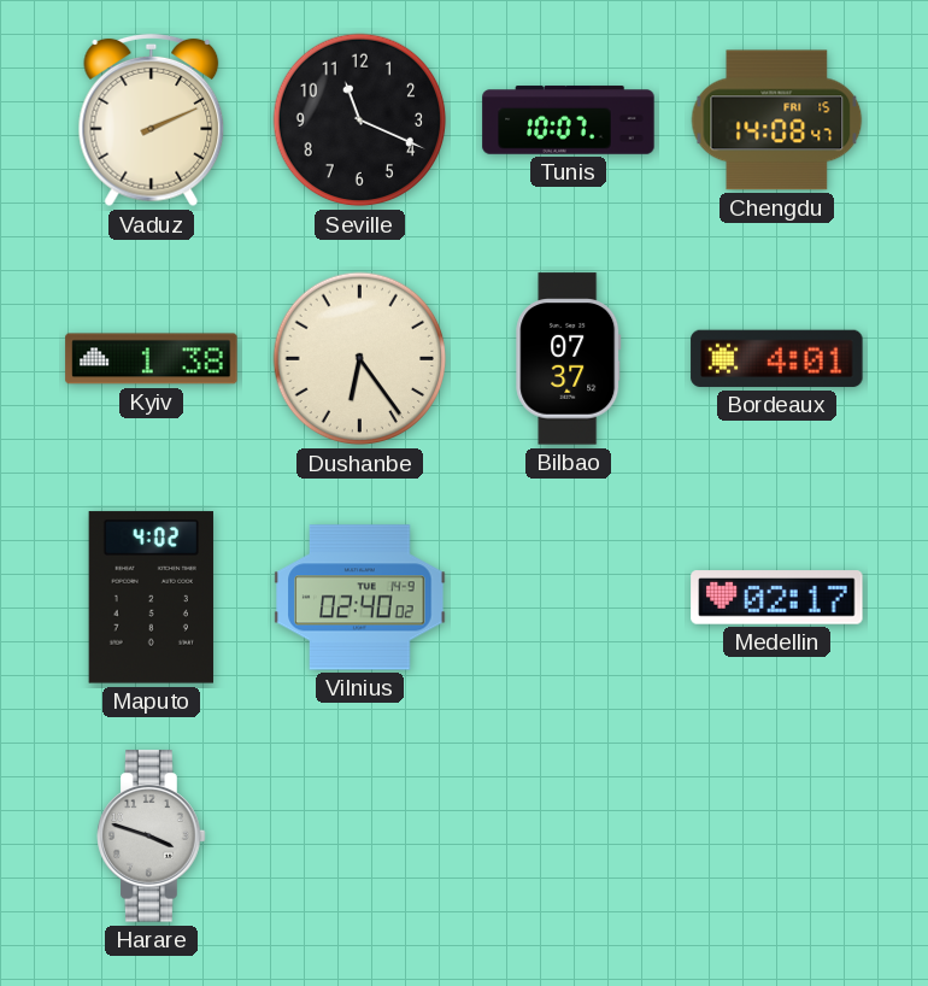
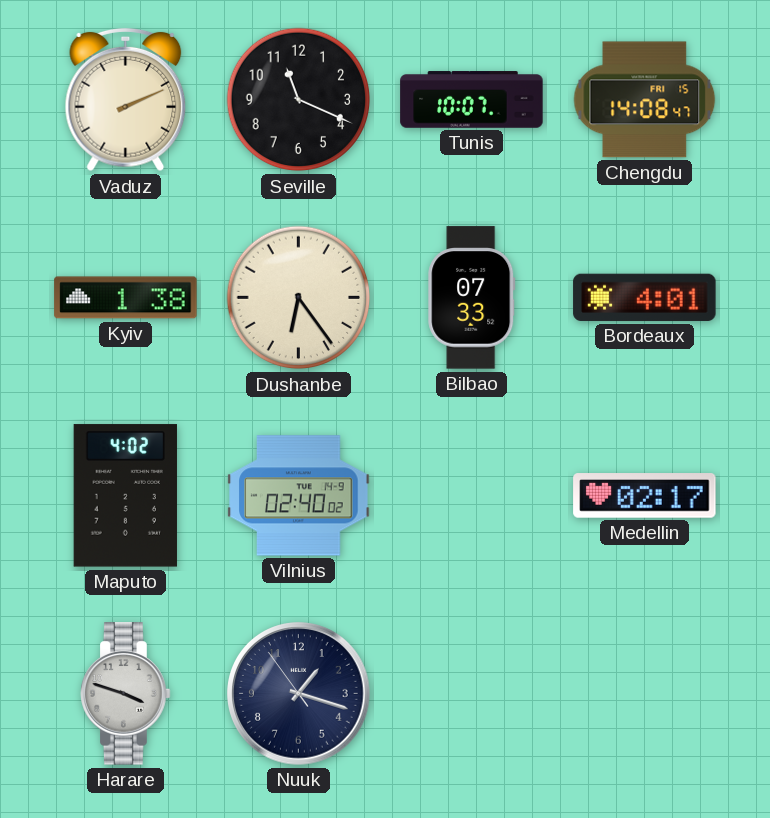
Bilbao: 07:37 -> 07:33
Nuuk: none -> 1:17
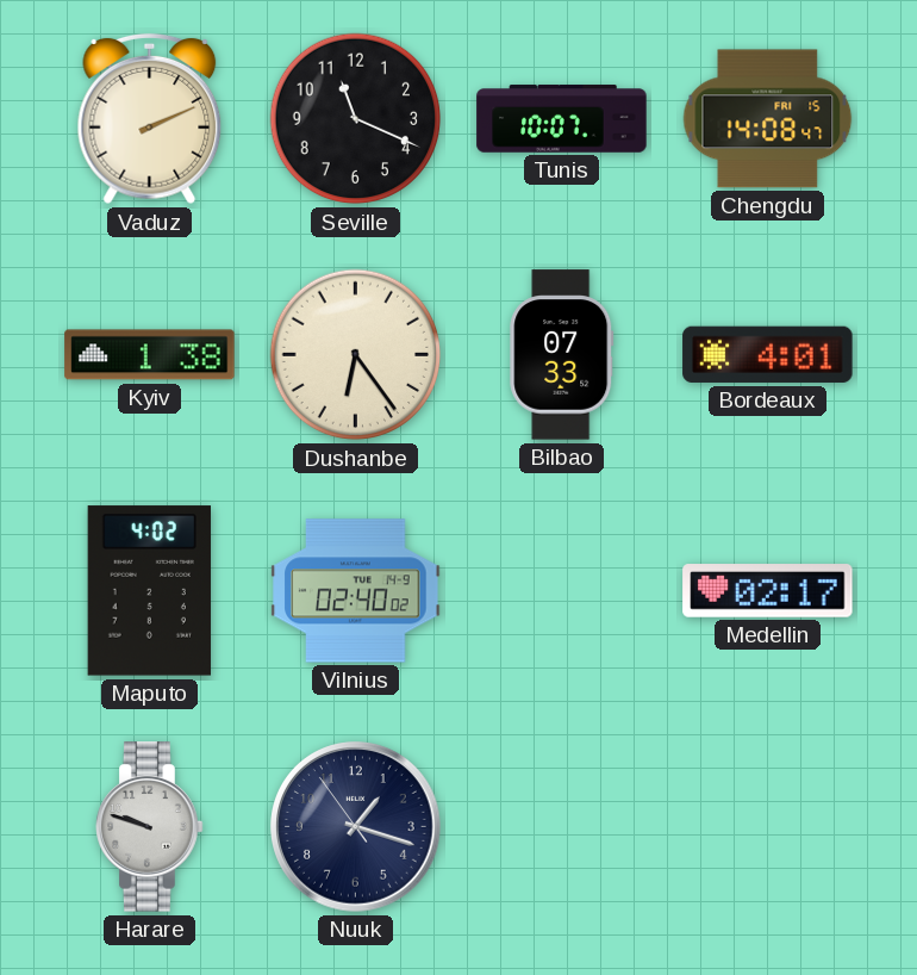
Harare: 3:48 -> 9:48
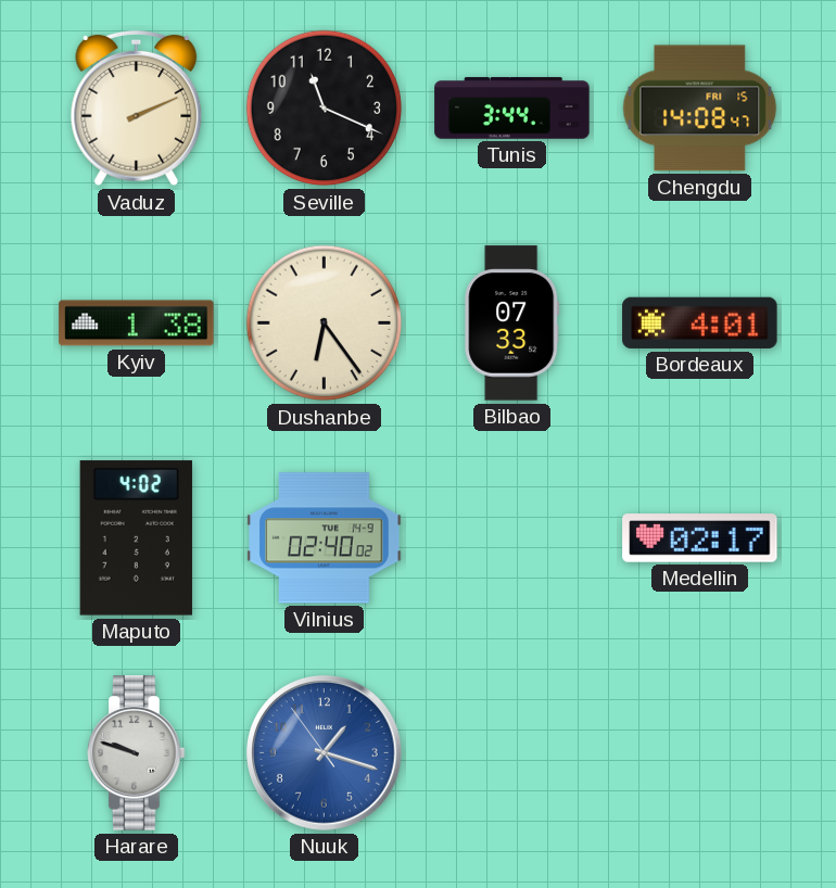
Tunis: 10:07 -> 3:44
Nuuk dial: navy -> blue
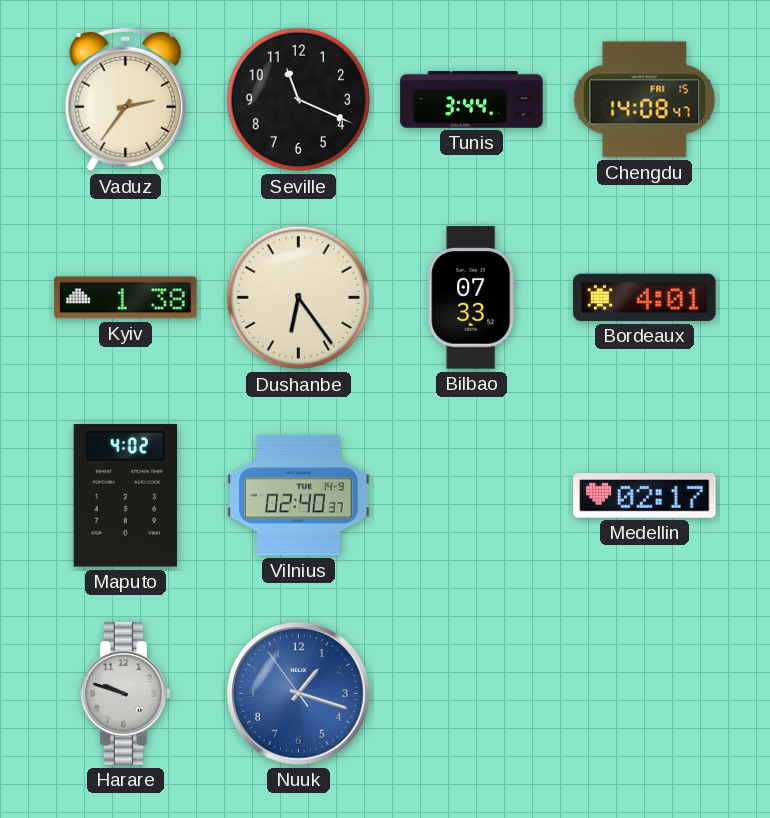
Vaduz: 2:11 -> 2:36
Vilnius: 02:40:02 -> 02:40:37
